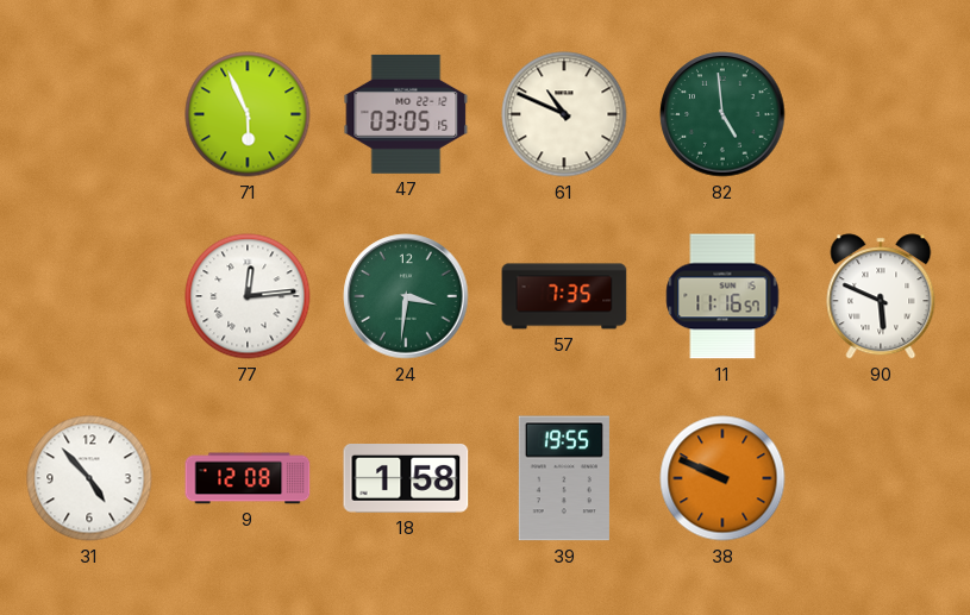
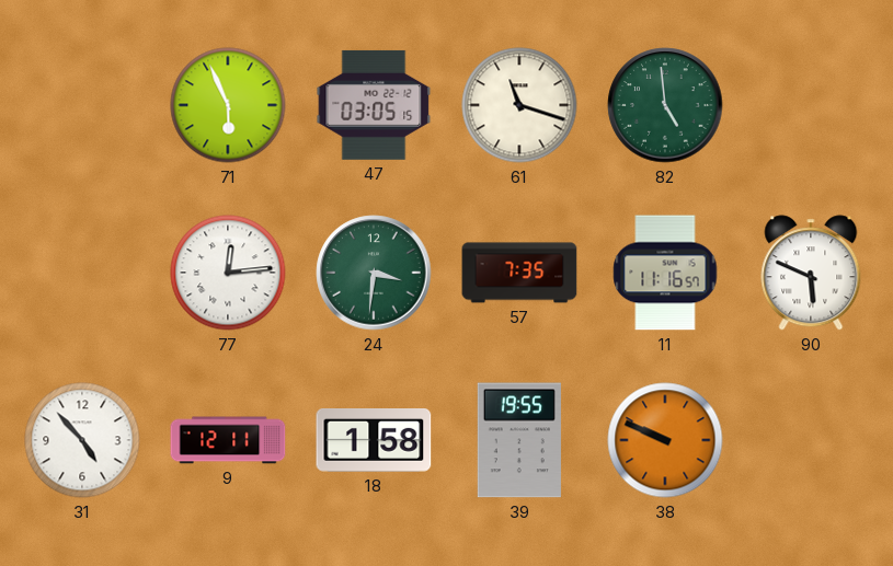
61: 10:49 -> 11:18
9: 12:08 -> 12:11
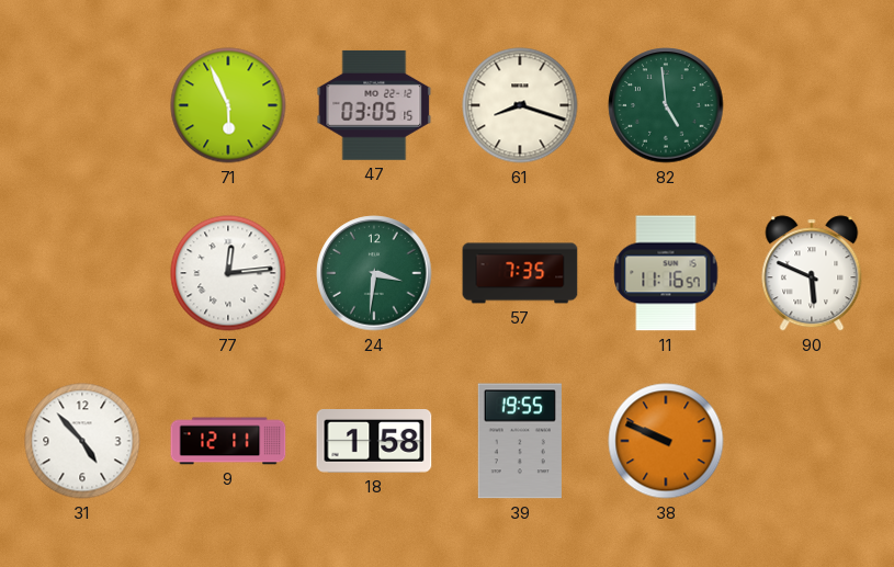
61: 11:18 -> 8:18
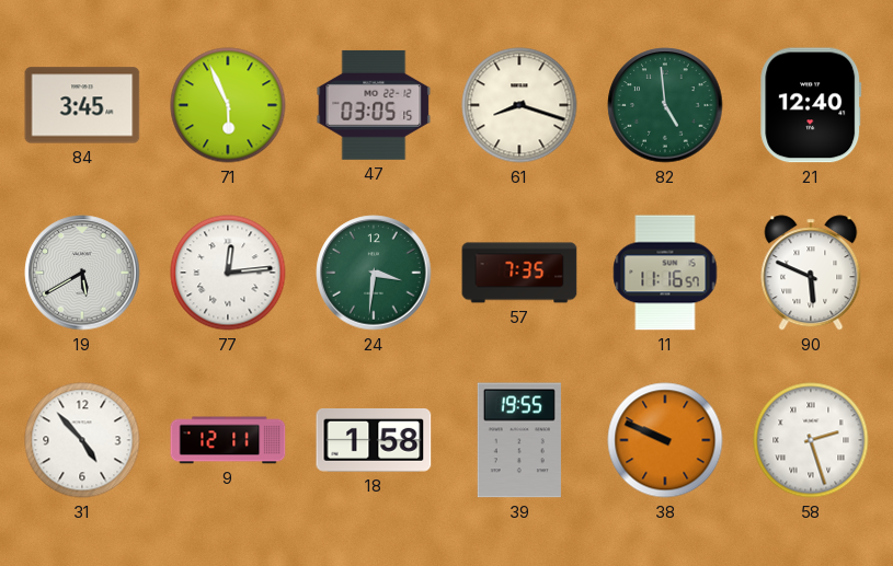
84: none -> 3:45
21: none -> 12:40
19: none -> 5:40
58: none -> 2:27
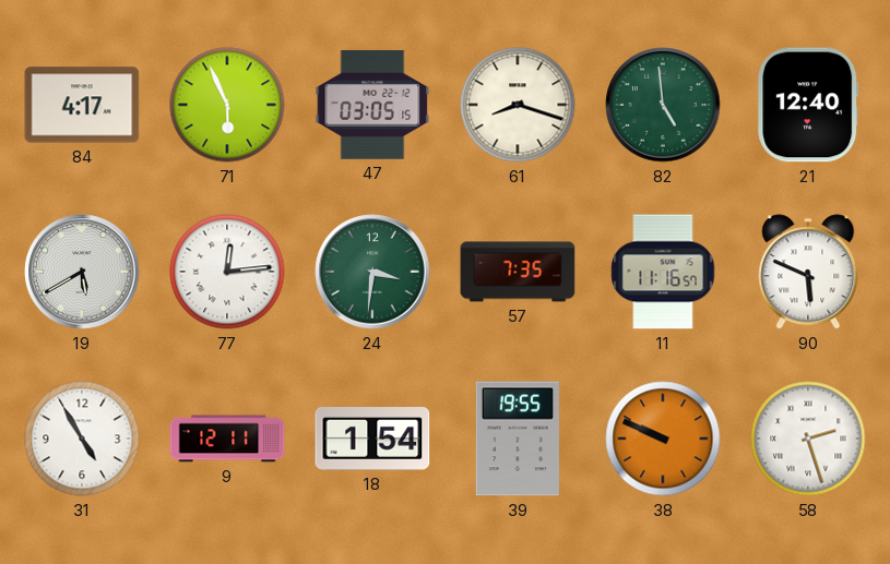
84: 3:45 -> 4:17
31: 4:53 -> 4:55
18: 1:58 -> 1:54
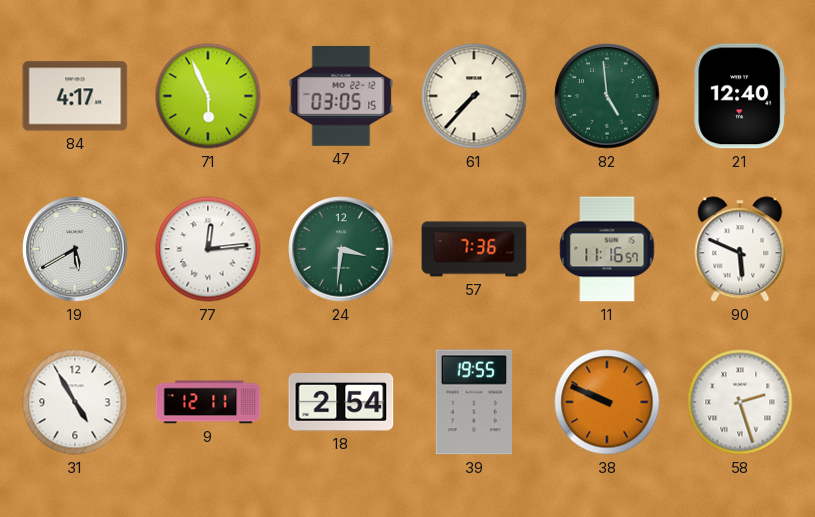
61: 8:18 -> 7:37
57: 7:35 -> 7:36
18: 1:54 -> 2:54
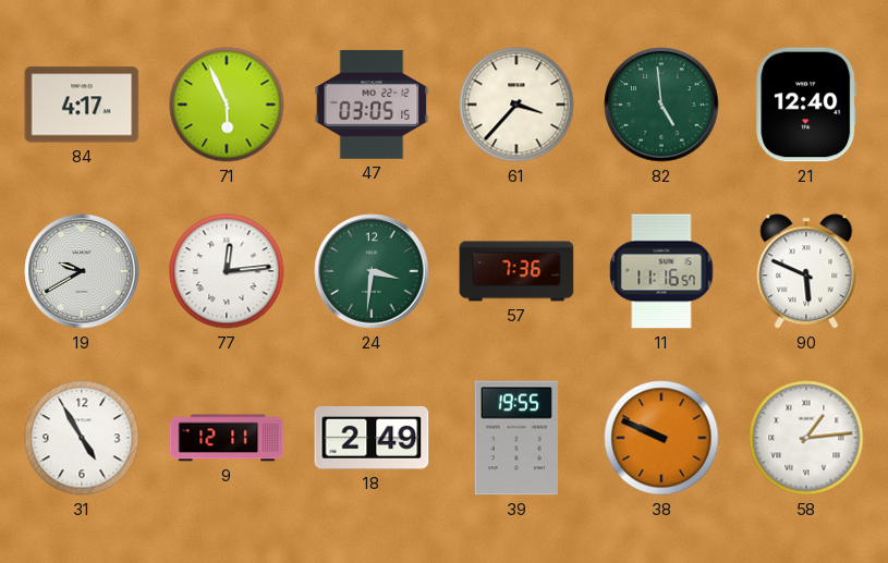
61: 7:37 -> 3:37
19: 5:40 -> 9:40
18: 2:54 -> 2:49
58: 2:27 -> 1:14
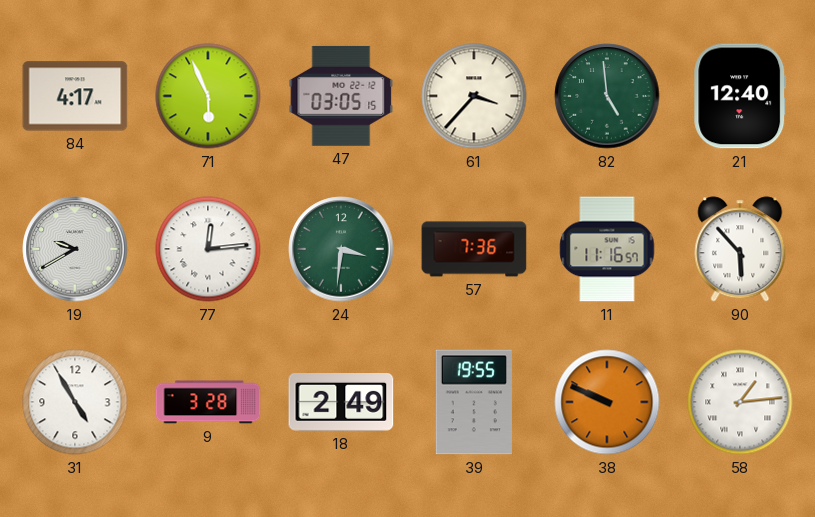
90: 5:49 -> 5:53
9: 12:11 -> 3:28
